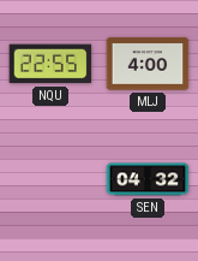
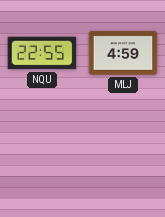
MLJ: 4:00 -> 4:59
SEN: 04:32 -> none
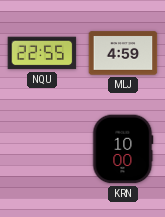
KRN: none -> 10:00
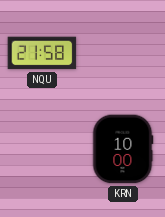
NQU: 22:55 -> 21:58
MLJ: 4:59 -> none
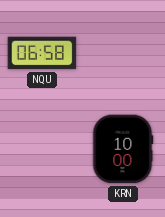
NQU: 21:58 -> 06:58
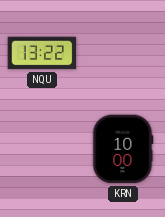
NQU: 06:58 -> 13:22
